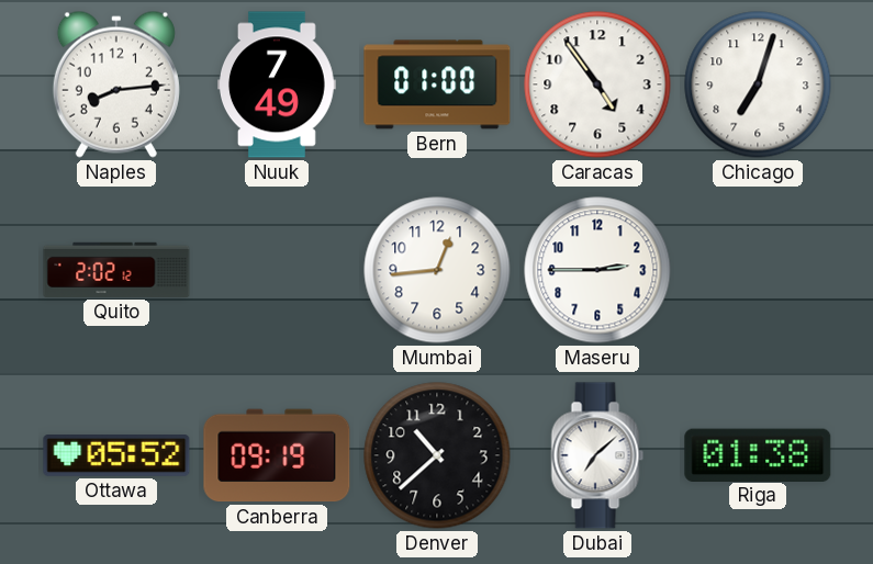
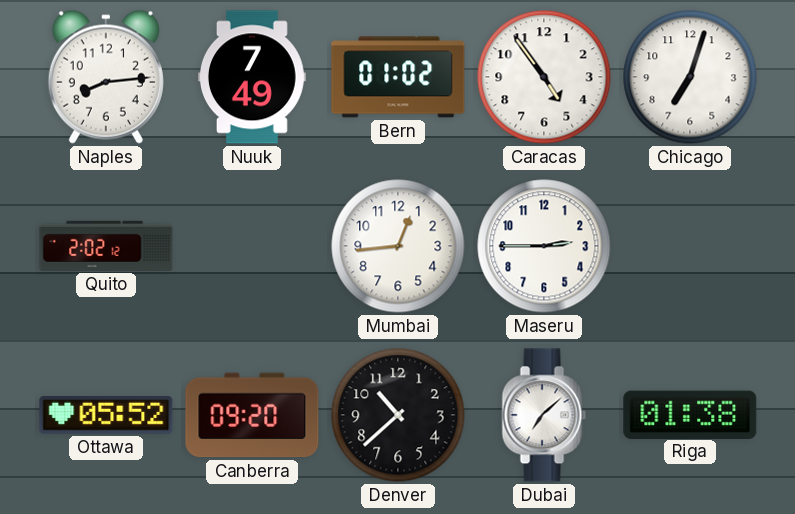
Bern: 01:00 -> 01:02
Canberra: 09:19 -> 09:20
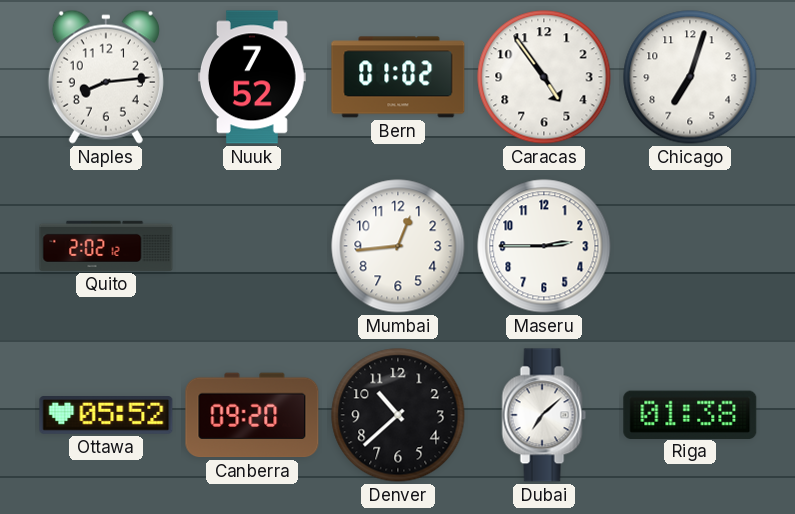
Nuuk: 7:49 -> 7:52
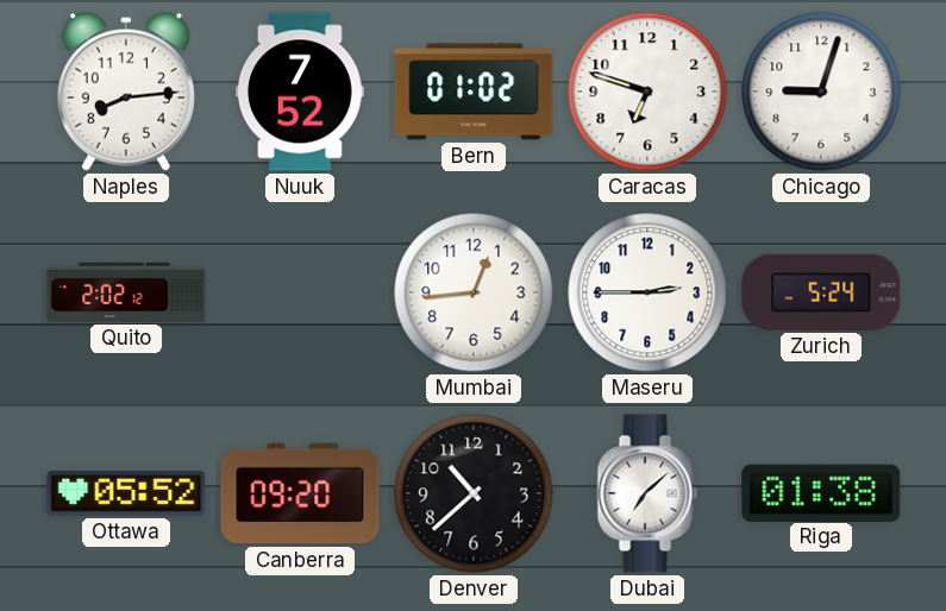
Caracas: 4:54 -> 6:48
Chicago: 7:03 -> 9:03
Zurich: none -> 5:24
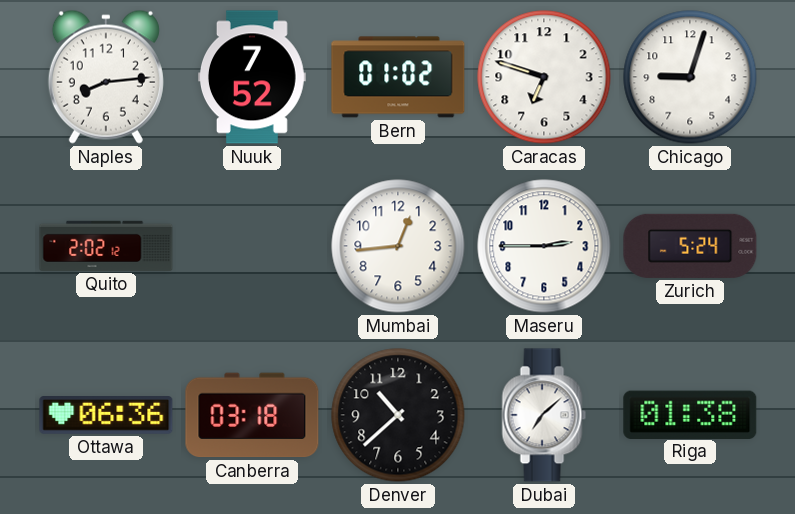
Ottawa: 05:52 -> 06:36
Canberra: 09:20 -> 03:18
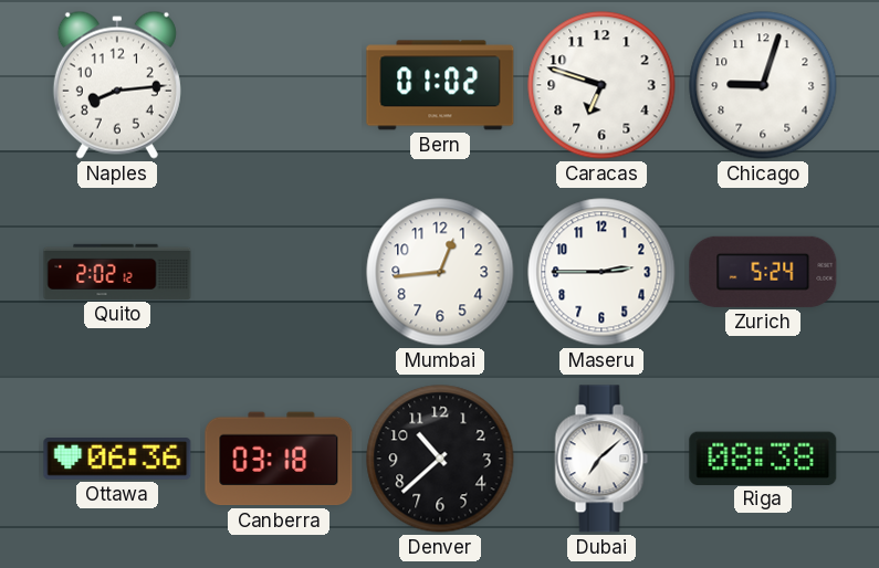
Nuuk: 7:52 -> none
Riga: 01:38 -> 08:38
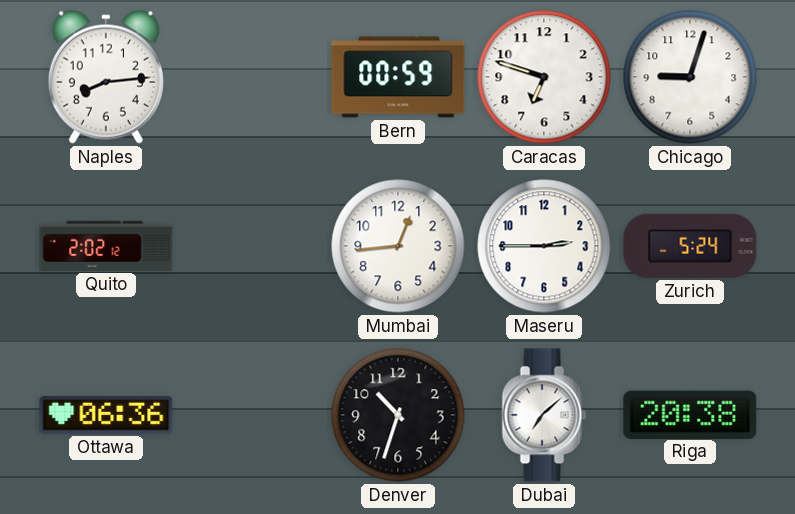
Bern: 01:02 -> 00:59
Canberra: 03:18 -> none
Denver: 10:38 -> 10:33
Riga: 08:38 -> 20:38
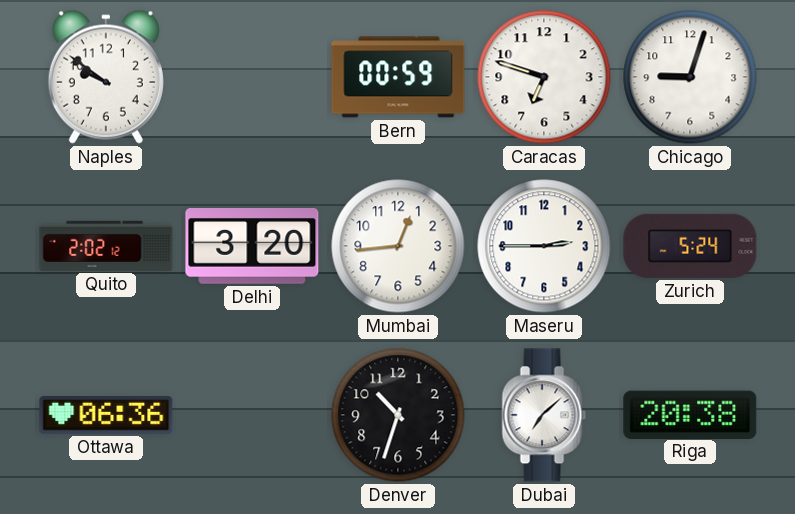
Naples: 8:14 -> 9:51
Delhi: none -> 3:20
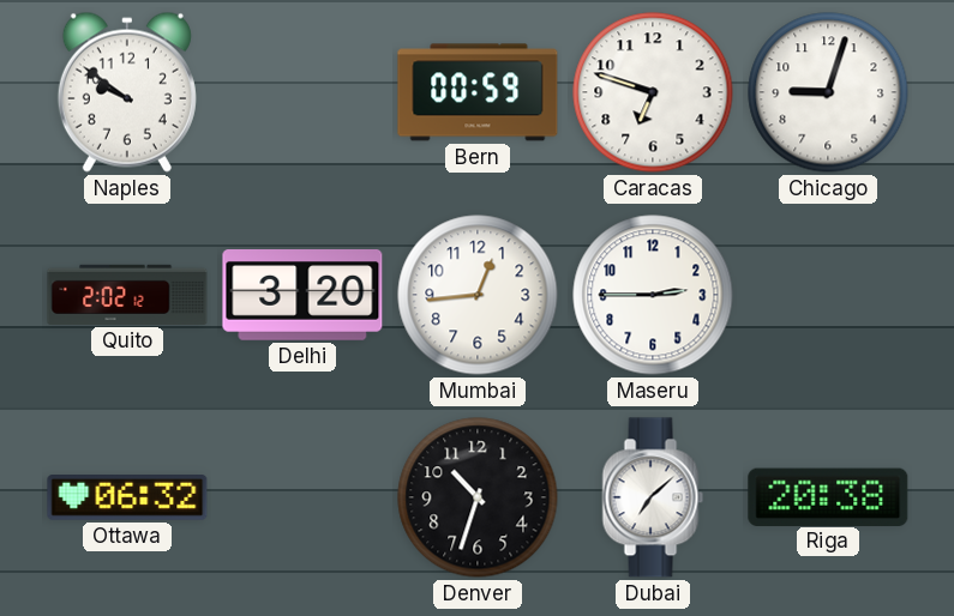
Zurich: 5:24 -> none
Ottawa: 06:36 -> 06:32
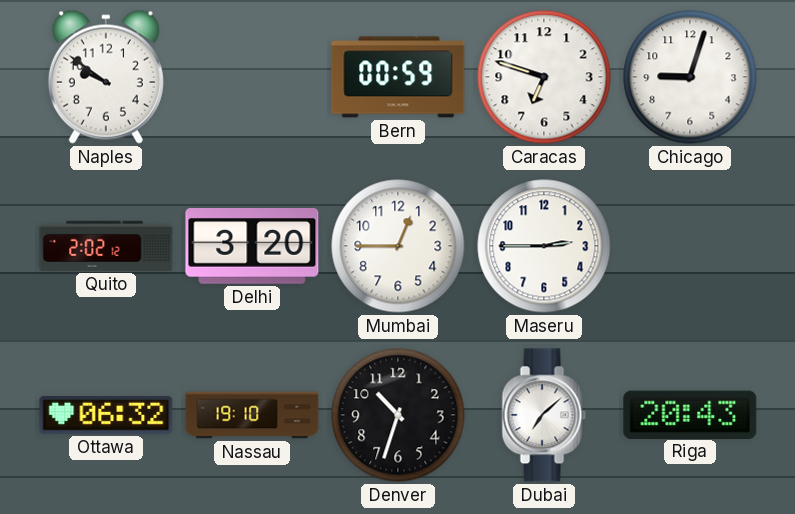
Mumbai: 12:44 -> 12:45
Nassau: none -> 19:10
Riga: 20:38 -> 20:43
